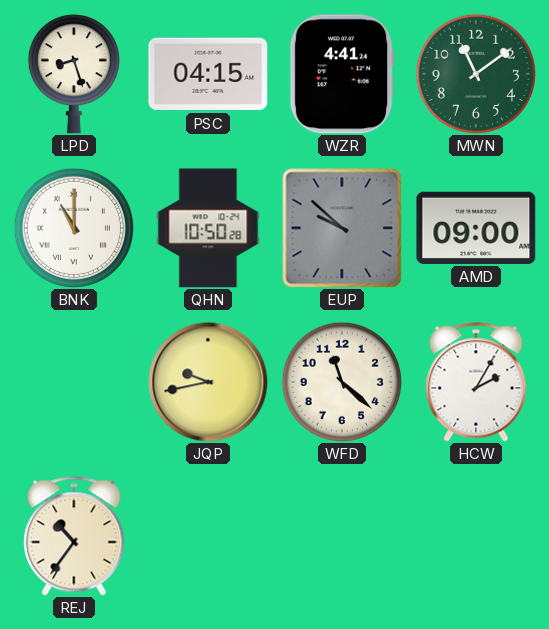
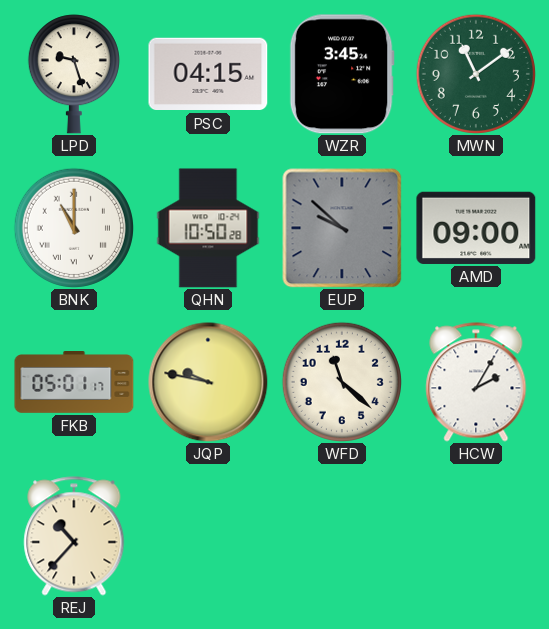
LPD: 8:27 -> 9:27
WZR: 4:41 -> 3:45
FKB: none -> 05:01
JQP: 9:43 -> 9:47
REJ: 10:36 -> 10:37
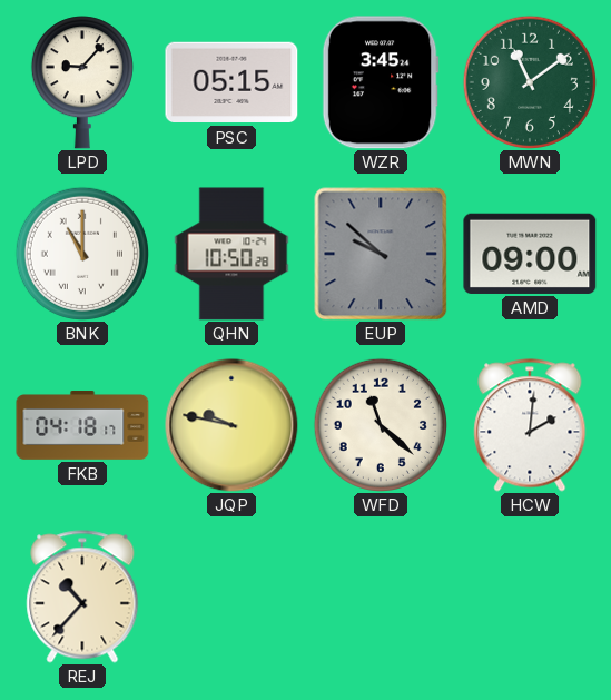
LPD: 9:27 -> 9:07
PSC: 04:15 -> 05:15
FKB: 05:01 -> 04:18
HCW: 2:05 -> 2:01
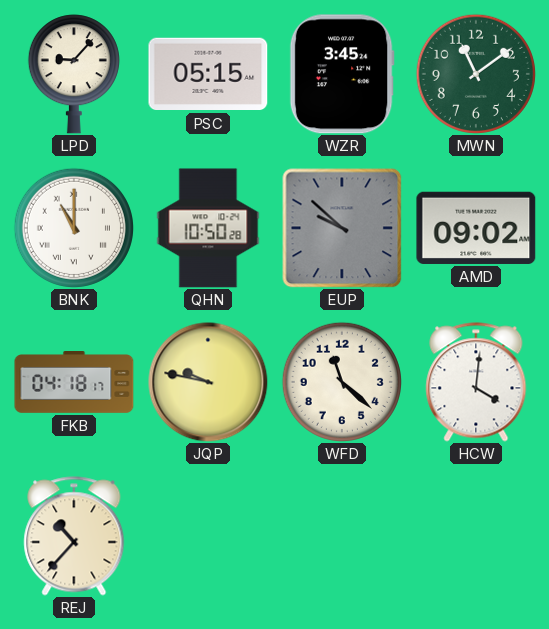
AMD: 09:00 -> 09:02
HCW: 2:01 -> 4:01
